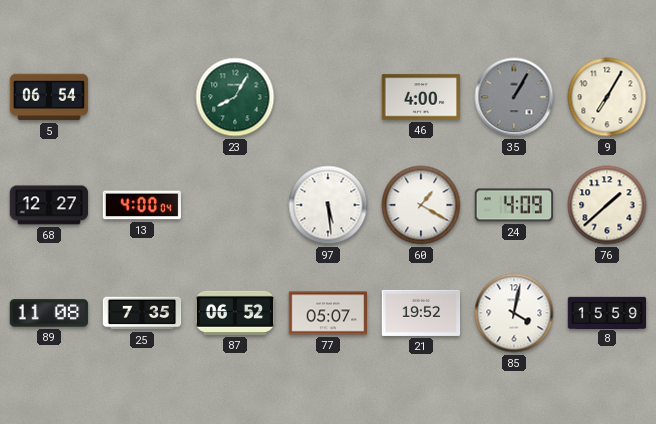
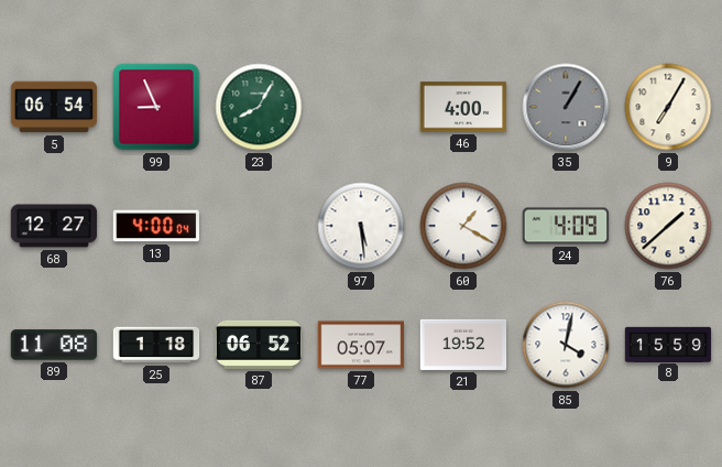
99: none -> 8:56
25: 7:35 -> 1:18
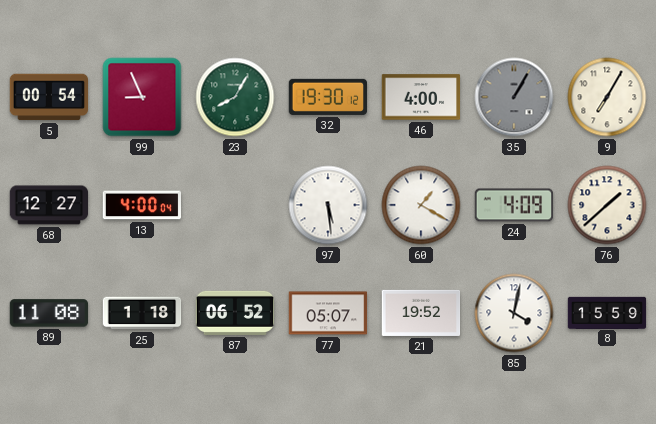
5: 06:54 -> 00:54
32: none -> 19:30
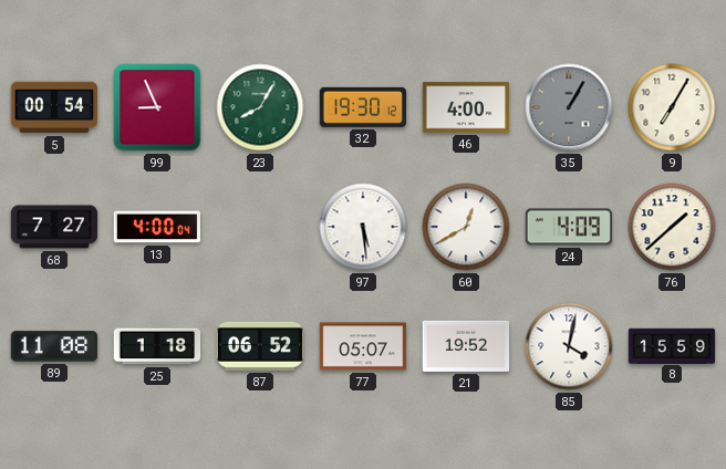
68: 12:27 -> 7:27
60: 1:20 -> 12:40
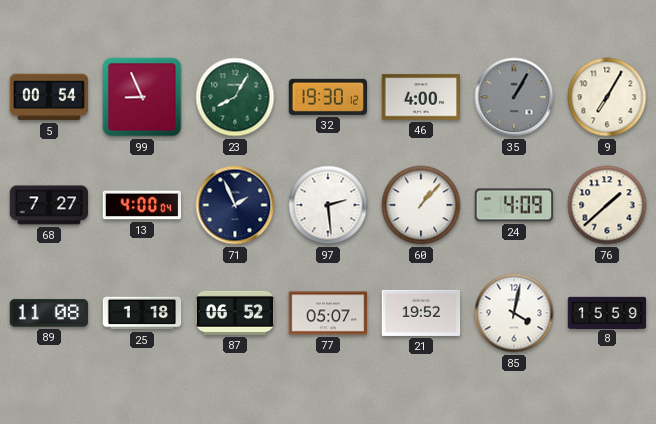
71: none -> 1:56
97: 5:29 -> 2:29
60: 12:40 -> 1:07
